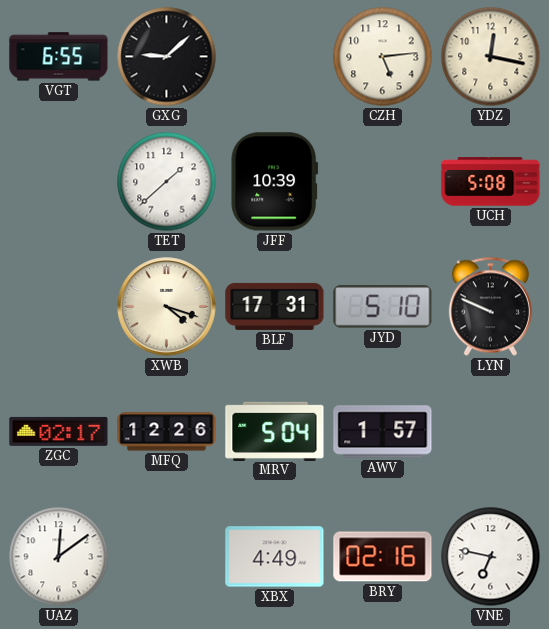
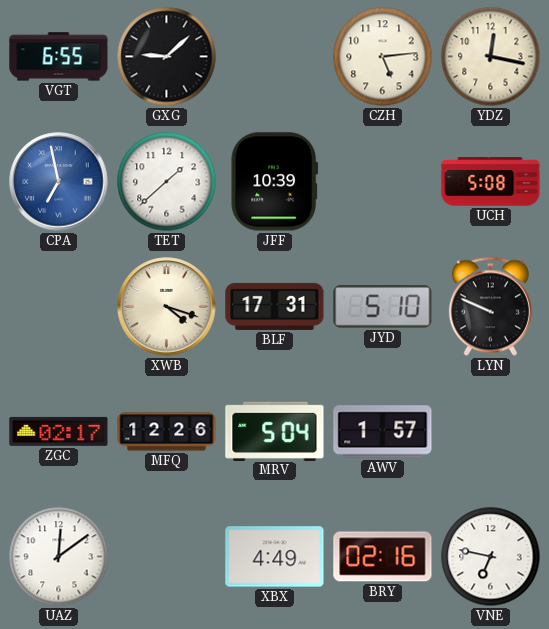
CPA: none -> 6:58
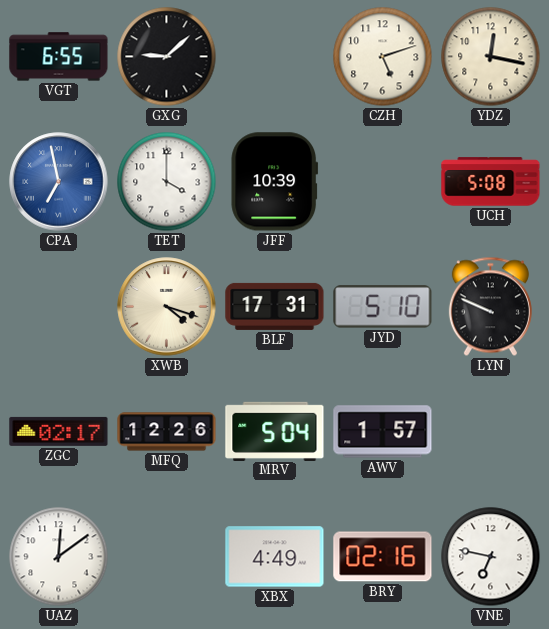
CZH: 5:14 -> 5:12
TET: 1:38 -> 4:00
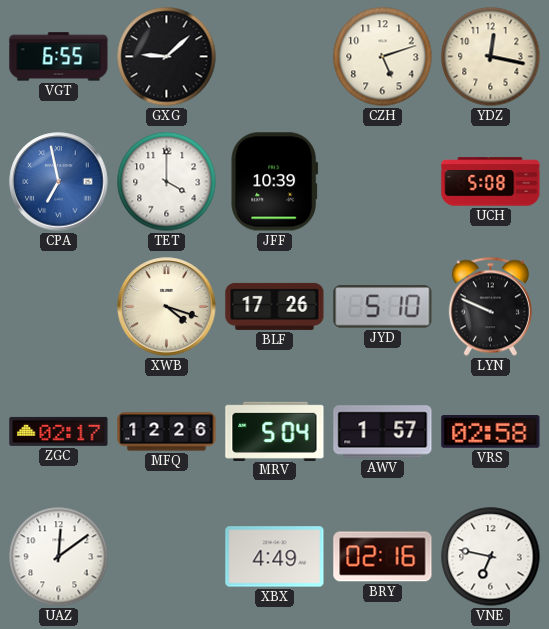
BLF: 17:31 -> 17:26
VRS: none -> 02:58
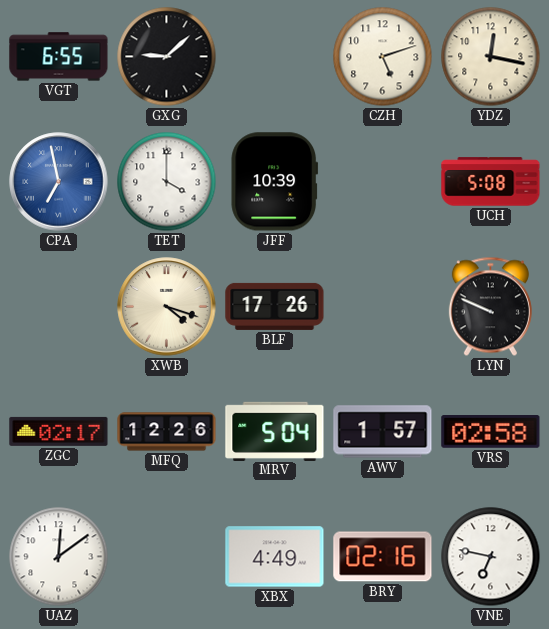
JYD: 5:10 -> none
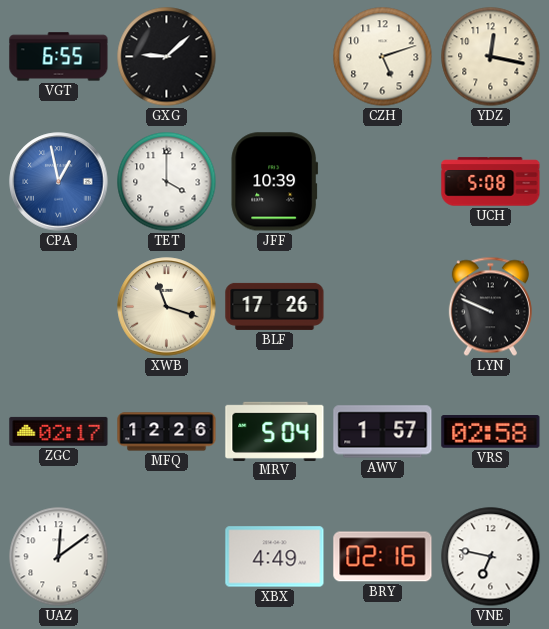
CPA: 6:58 -> 12:58
XWB: 4:18 -> 11:18
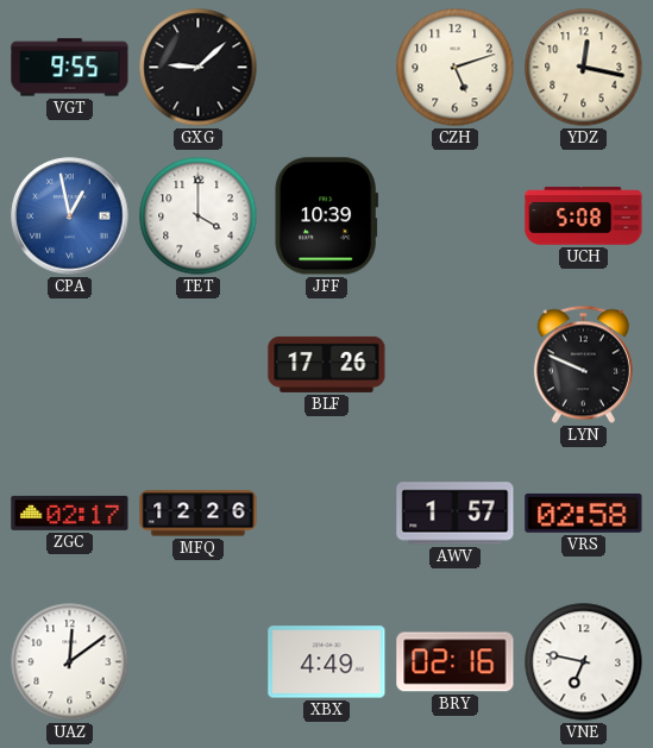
VGT: 6:55 -> 9:55
XWB: 11:18 -> none
MRV: 5:04 -> none
